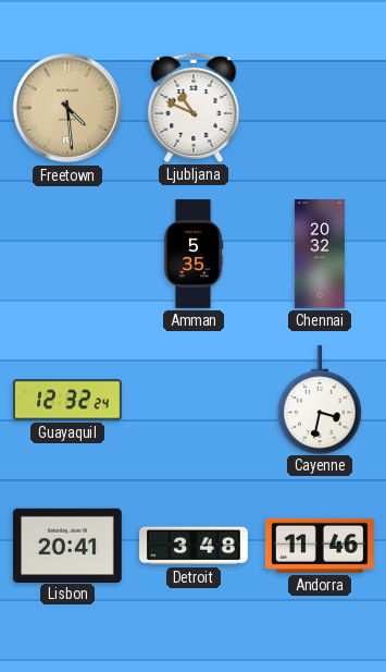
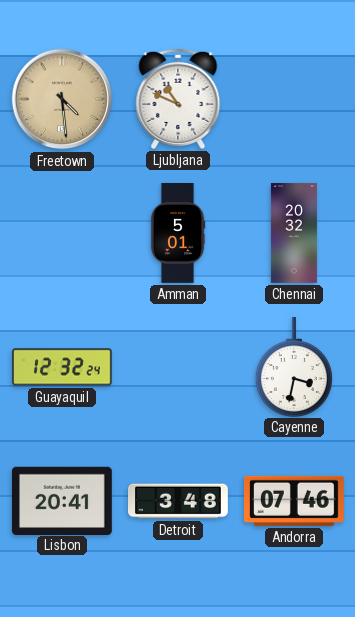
Amman: 5:35 -> 5:01
Andorra: 11:46 -> 07:46
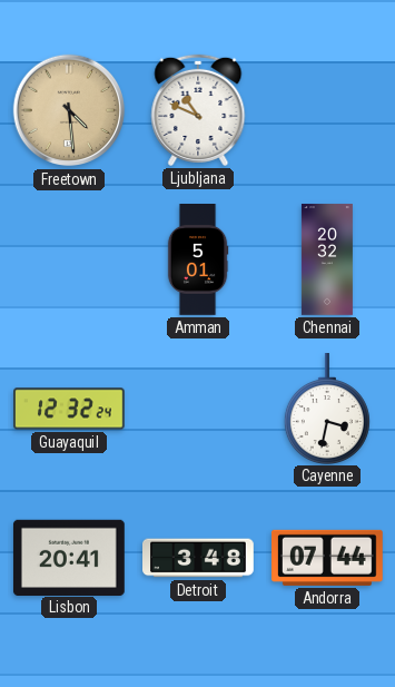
Andorra: 07:46 -> 07:44
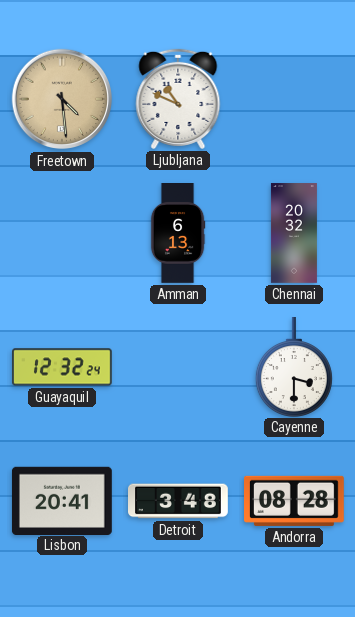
Amman: 5:01 -> 6:13
Cayenne: 3:32 -> 3:30
Andorra: 07:44 -> 08:28
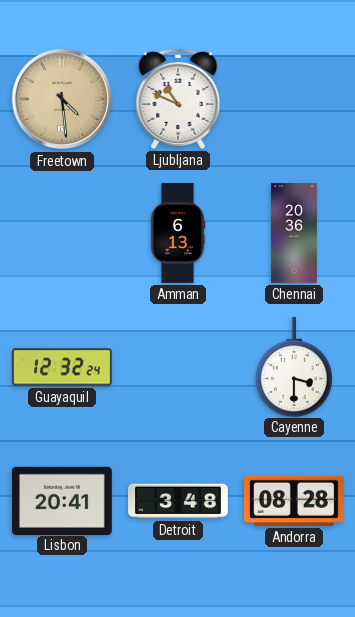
Chennai: 20:32 -> 20:36
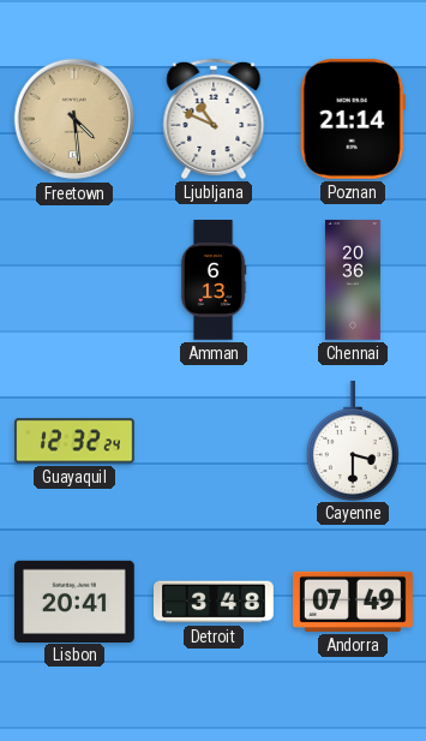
Poznan: none -> 21:14
Andorra: 08:28 -> 07:49
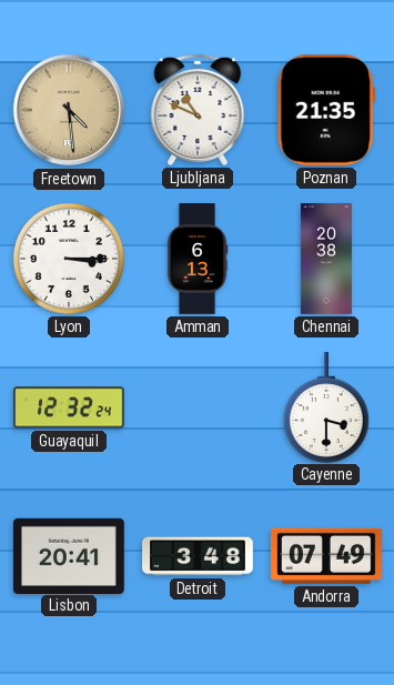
Poznan: 21:14 -> 21:35
Lyon: none -> 3:15
Chennai: 20:36 -> 20:38
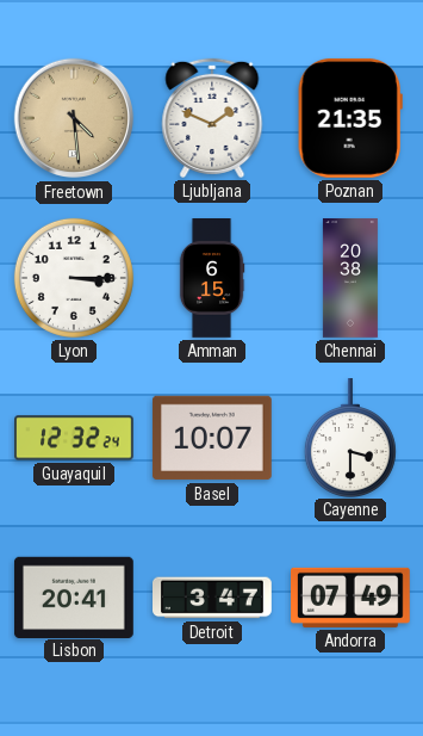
Ljubljana: 10:49 -> 1:49
Amman: 6:13 -> 6:15
Basel: none -> 10:07
Detroit: 3:48 -> 3:47
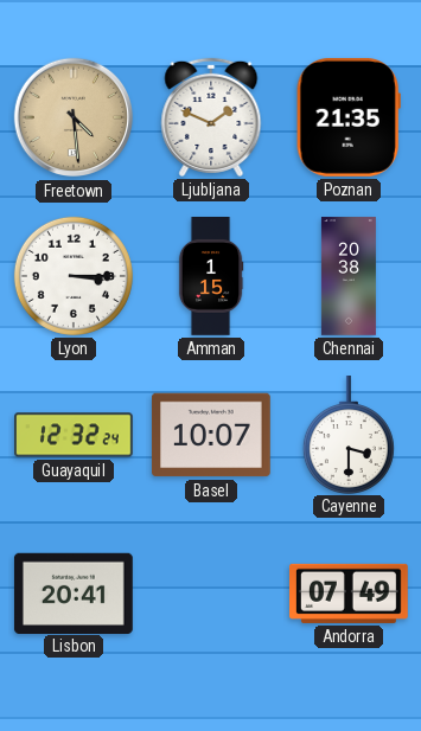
Amman: 6:15 -> 1:15
Detroit: 3:47 -> none
